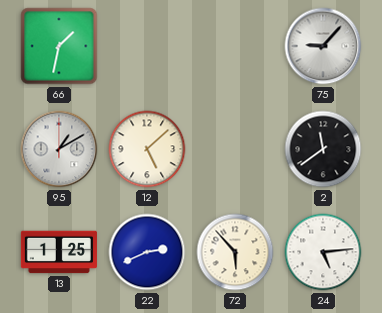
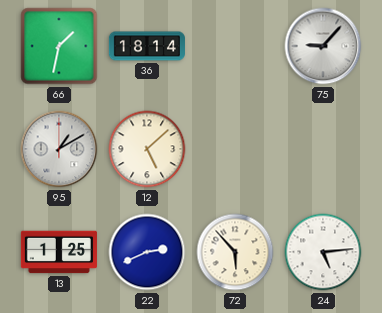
36: none -> 18:14
2: 11:39 -> none
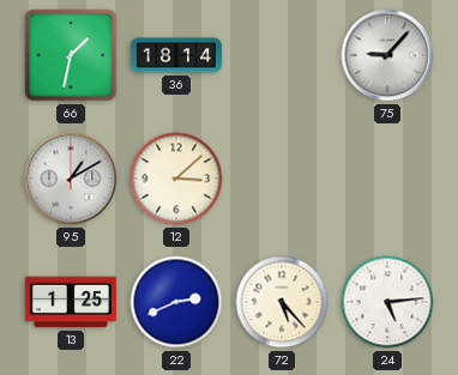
12: 5:08 -> 3:08
72: 5:53 -> 5:23
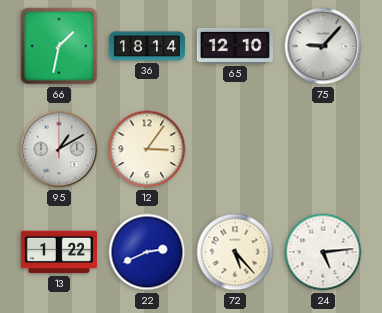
65: none -> 12:10
12: 3:08 -> 3:06
13: 1:25 -> 1:22
